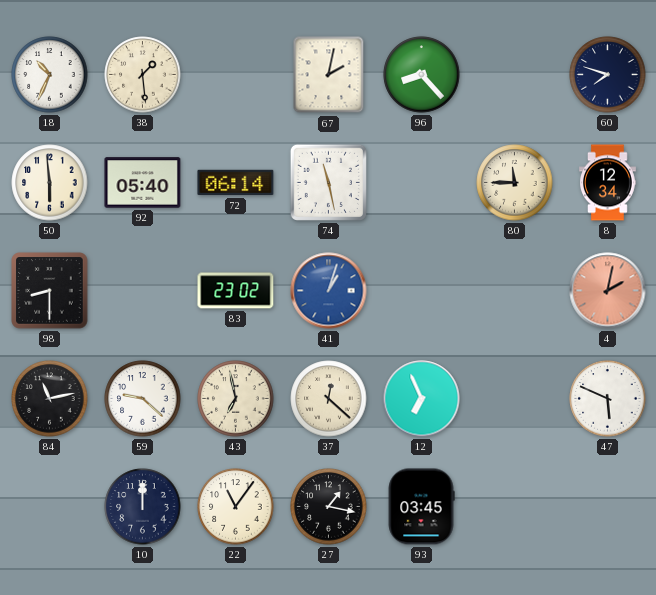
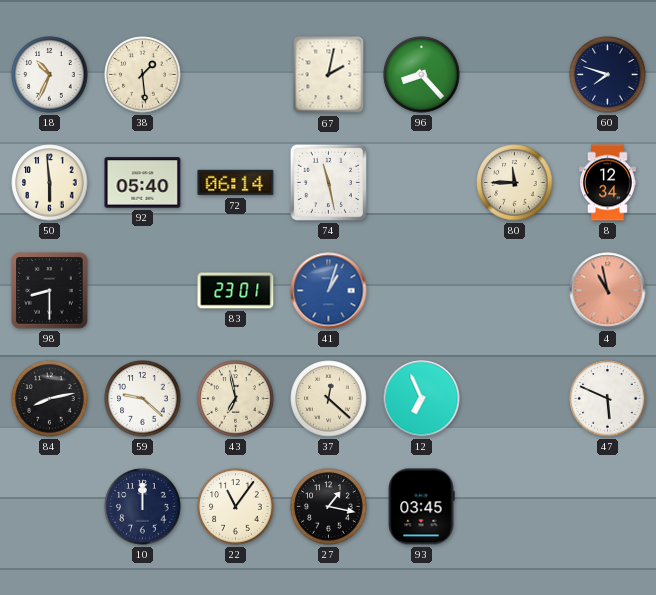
83: 23:02 -> 23:01
4: 2:02 -> 10:58
84: 11:13 -> 8:13
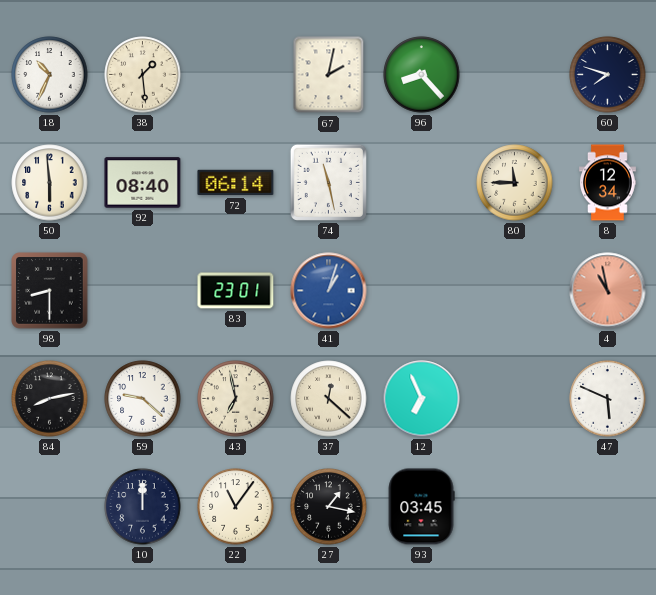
92: 05:40 -> 08:40
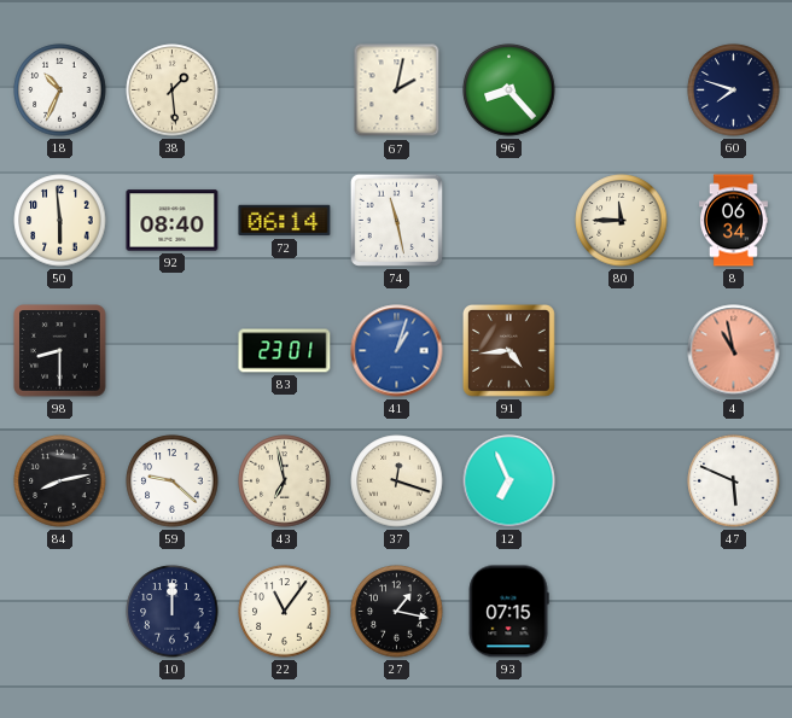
8: 12:34 -> 06:34
91: none -> 4:44
37: 12:22 -> 12:18
93: 03:45 -> 07:15
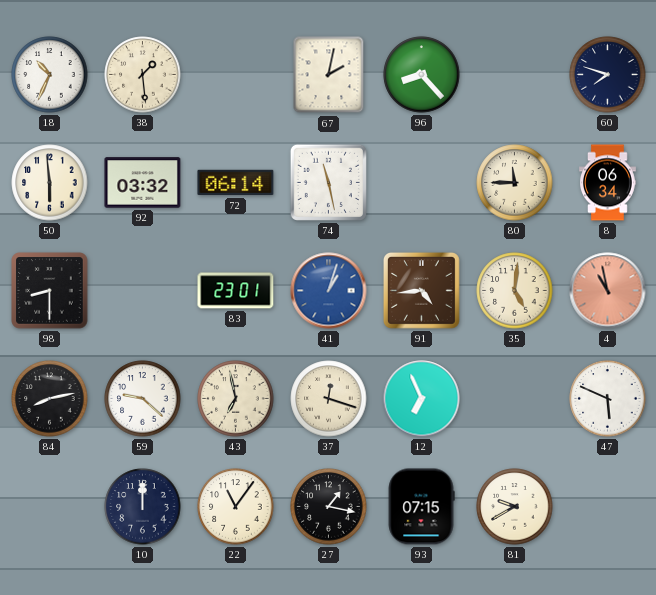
92: 08:40 -> 03:32
35: none -> 5:01
81: none -> 9:40
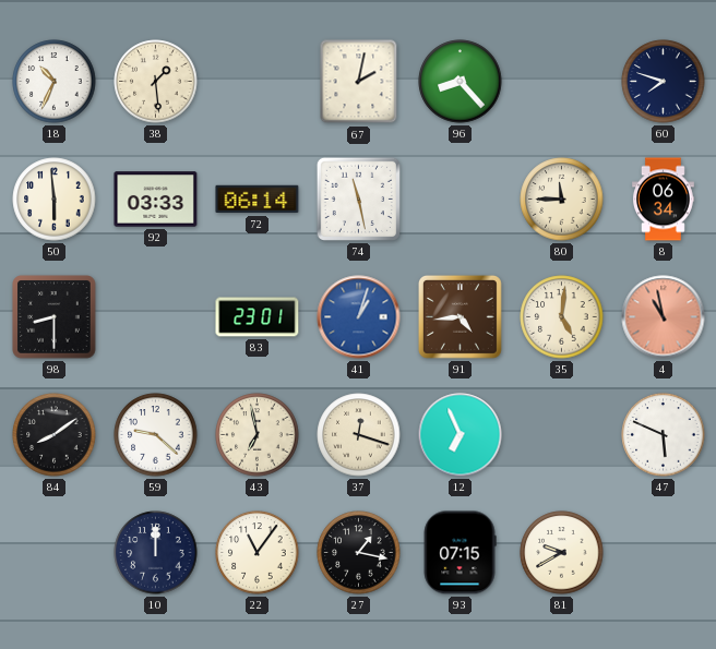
92: 03:32 -> 03:33
84: 8:13 -> 8:09
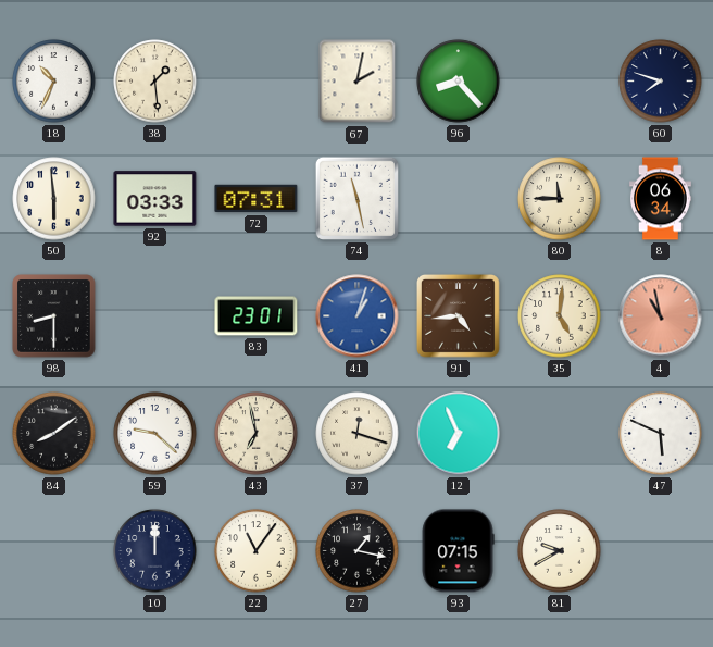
72: 06:14 -> 07:31
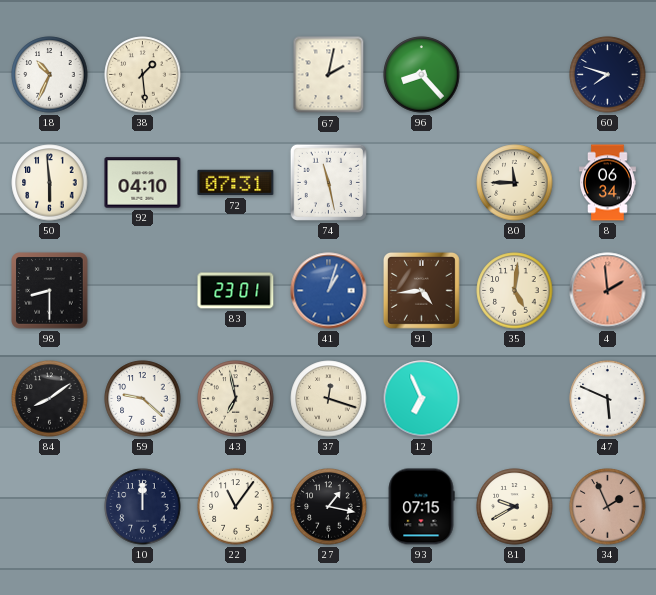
92: 03:33 -> 04:10
4: 10:58 -> 1:59
34: none -> 1:56
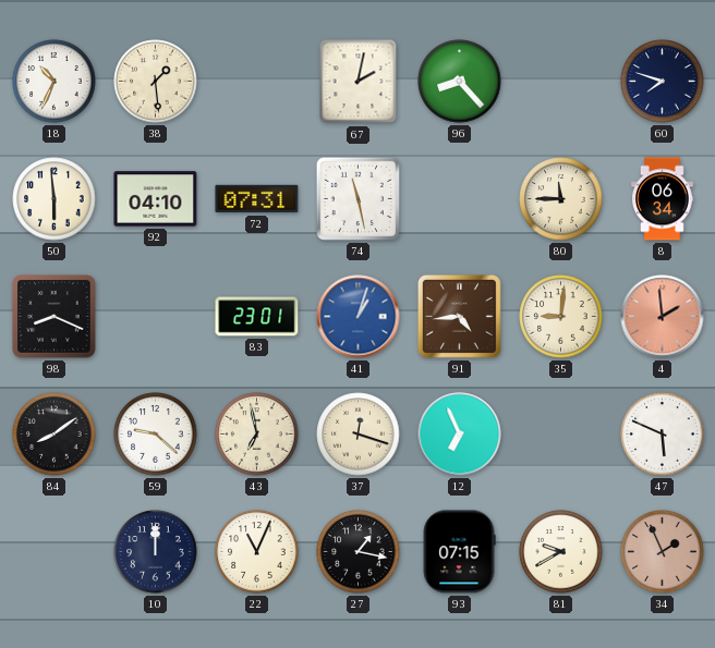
98: 8:30 -> 8:19
35: 5:01 -> 9:01
22: 11:06 -> 11:04
